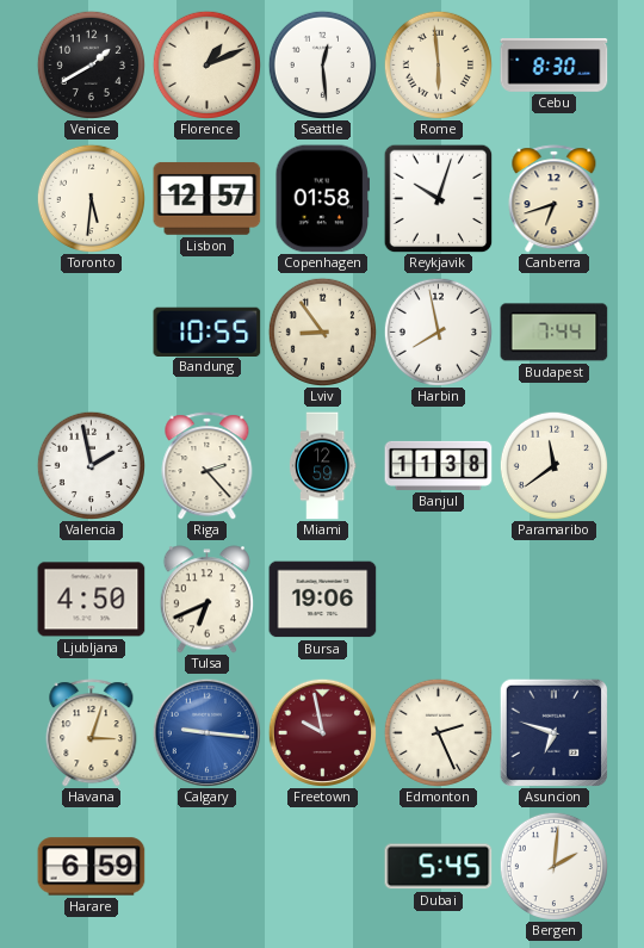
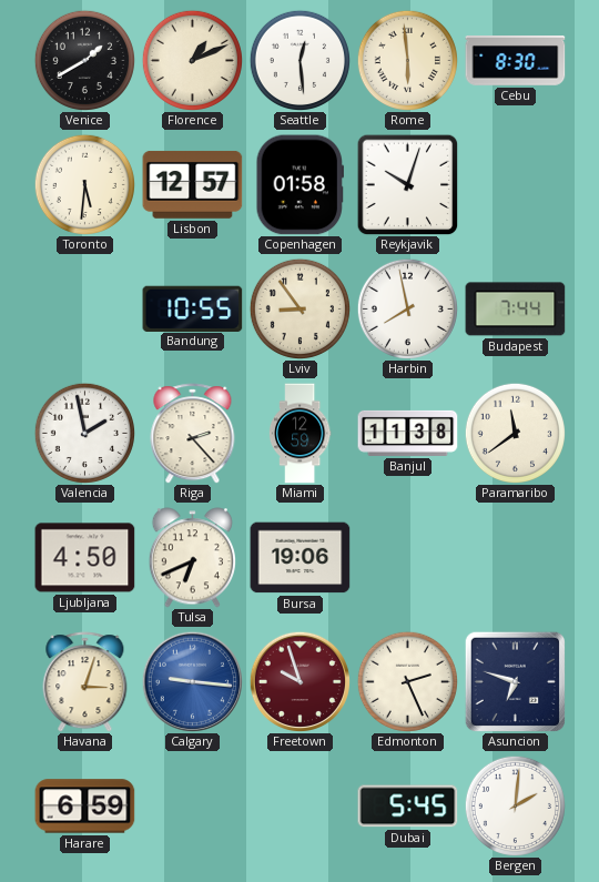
Canberra: 6:42 -> none
Freetown: 9:58 -> 9:57
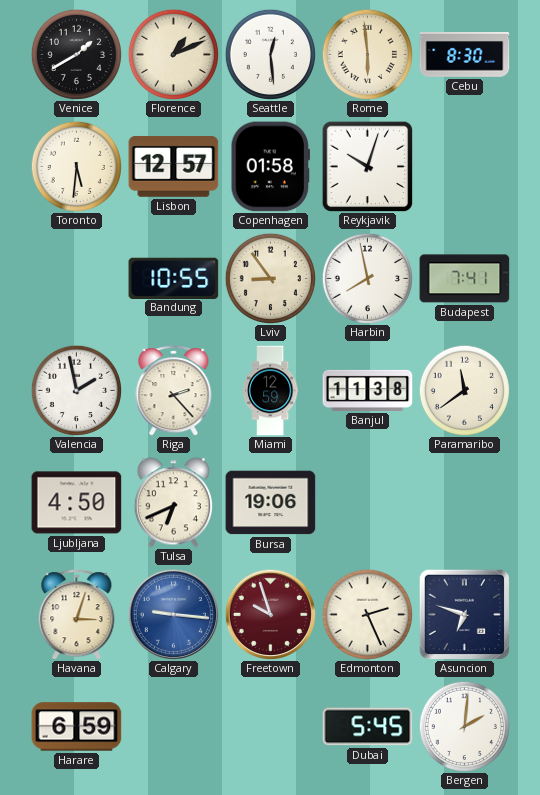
Budapest: 7:44 -> 7:41
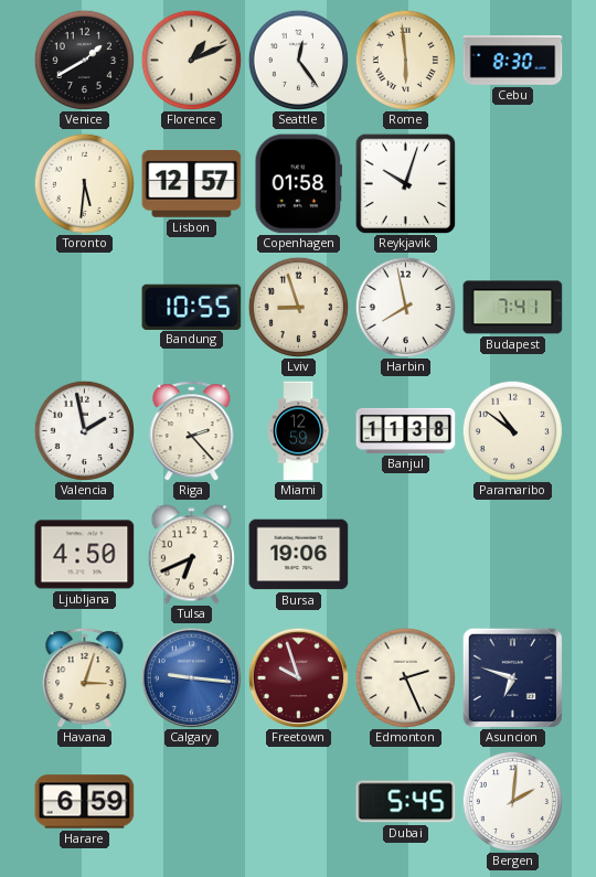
Seattle: 12:29 -> 12:24
Lviv: 8:54 -> 8:57
Paramaribo: 11:39 -> 10:51
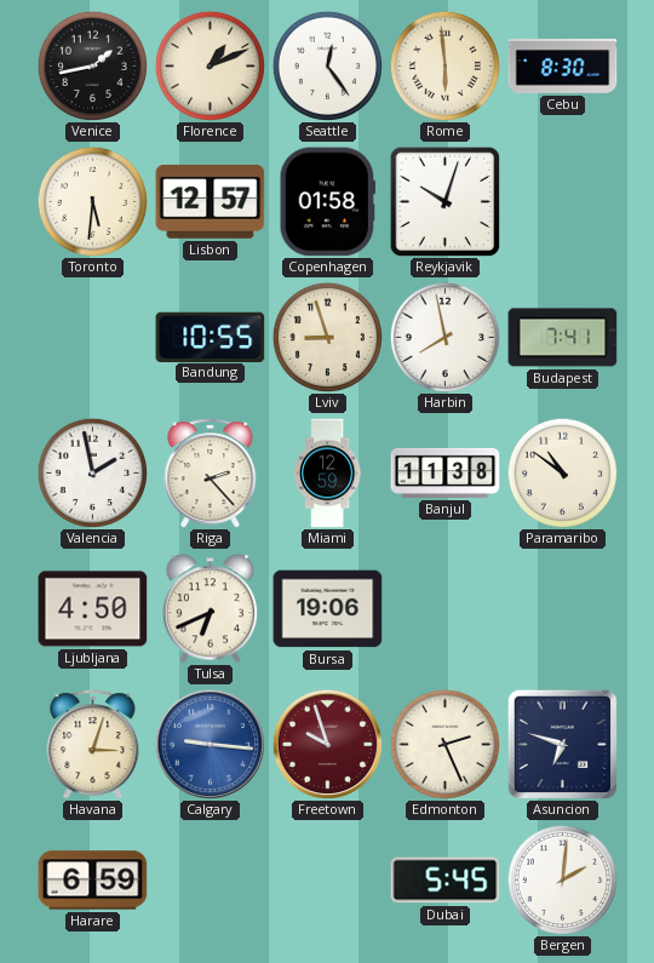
Venice: 1:40 -> 1:43
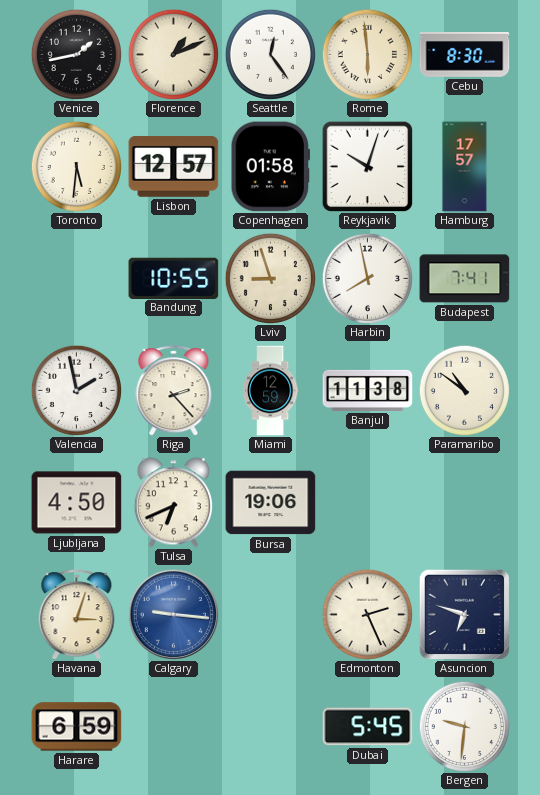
Hamburg: none -> 17:57
Freetown: 9:57 -> none
Bergen: 2:01 -> 9:31
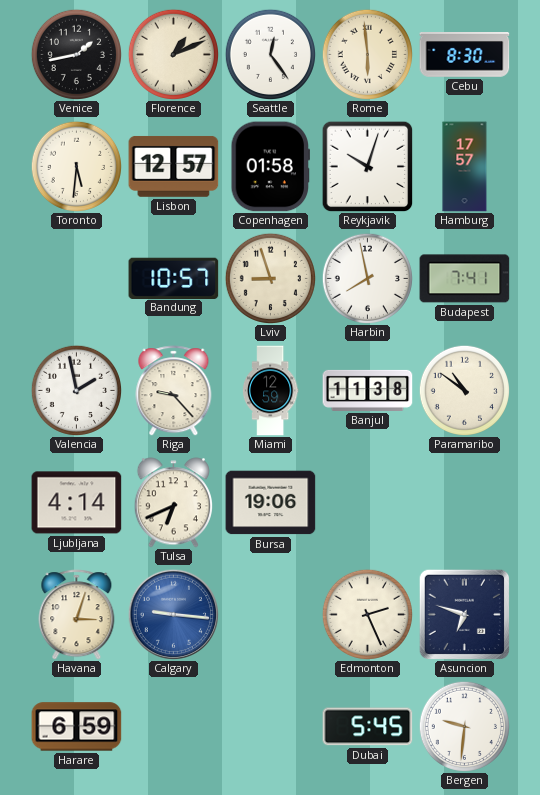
Bandung: 10:55 -> 10:57
Riga: 2:23 -> 9:23
Ljubljana: 4:50 -> 4:14
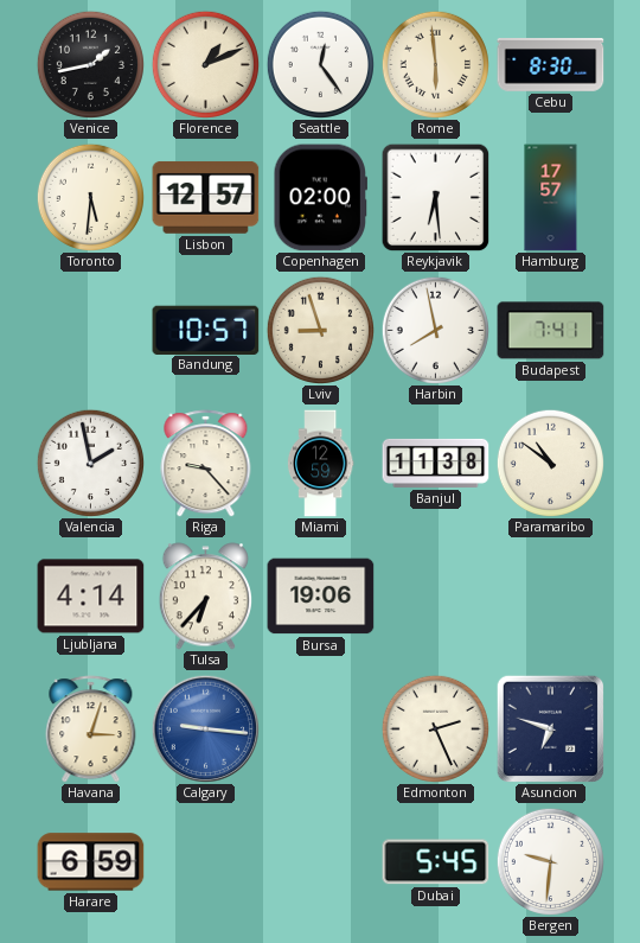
Copenhagen: 01:58 -> 02:00
Reykjavik: 10:03 -> 6:29
Tulsa: 6:41 -> 6:37
